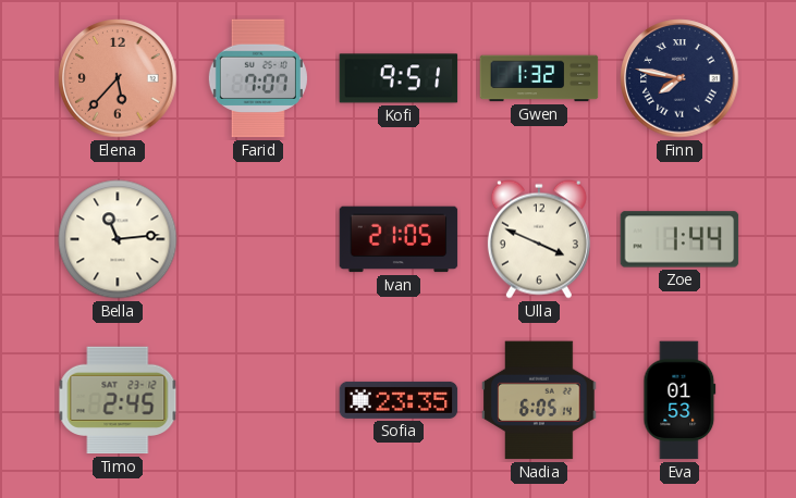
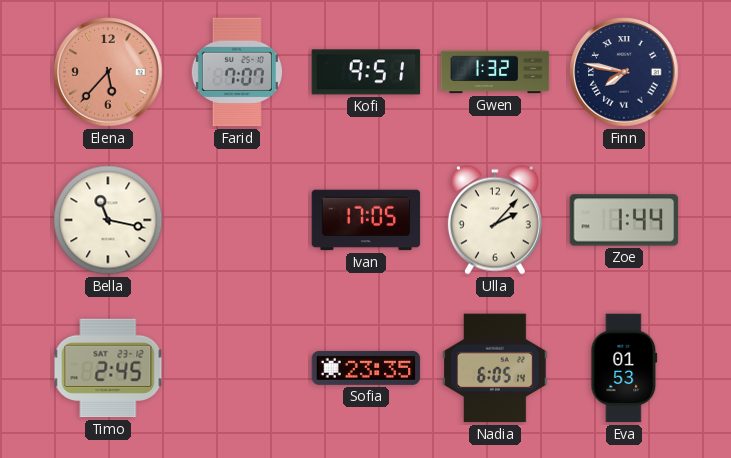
Bella: 11:14 -> 11:17
Ivan: 21:05 -> 17:05
Ulla: 3:49 -> 2:07
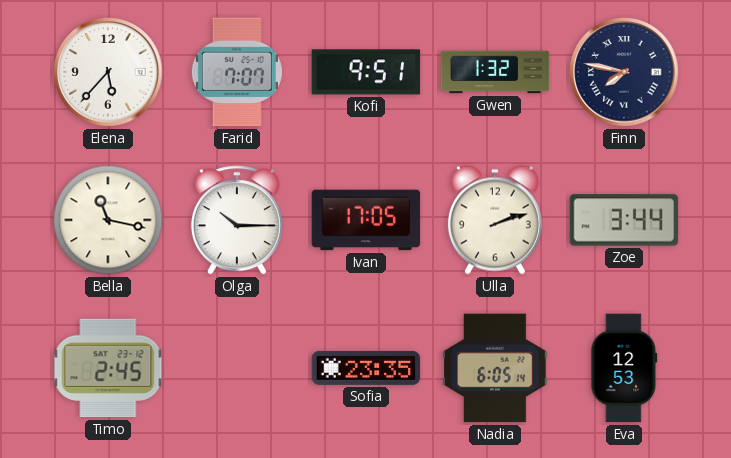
Elena dial: salmon -> white
Olga: none -> 10:15
Ulla: 2:07 -> 2:12
Zoe: 1:44 -> 3:44
Eva: 01:53 -> 12:53
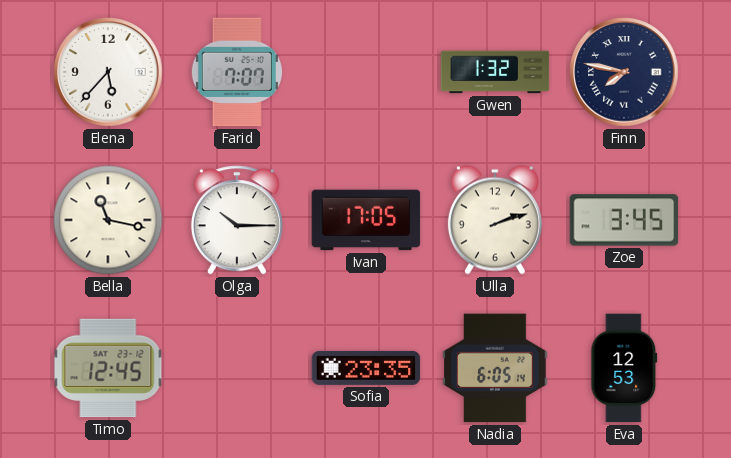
Kofi: 9:51 -> none
Zoe: 3:44 -> 3:45
Timo: 2:45 -> 12:45
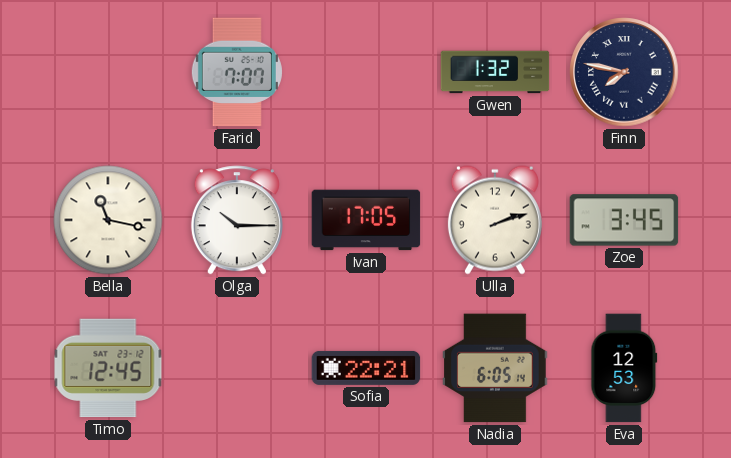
Elena: 5:37 -> none
Sofia: 23:35 -> 22:21
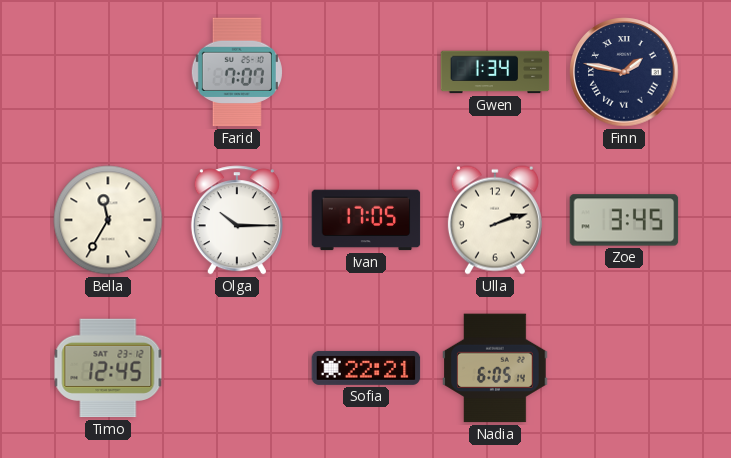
Gwen: 1:32 -> 1:34
Finn: 7:47 -> 1:47
Bella: 11:17 -> 11:35
Eva: 12:53 -> none
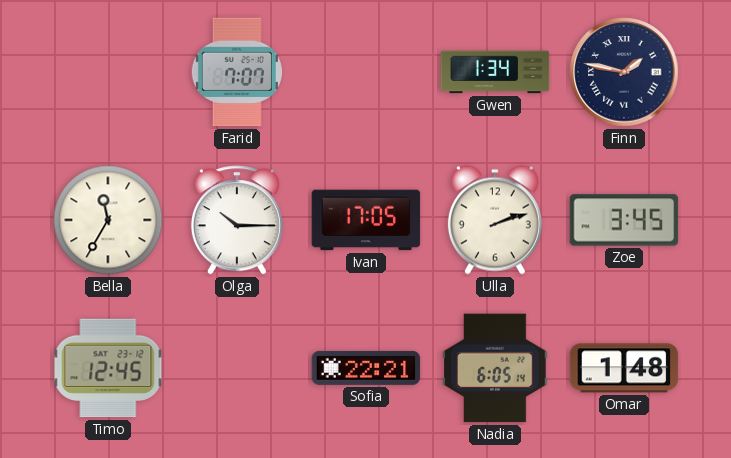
Omar: none -> 1:48
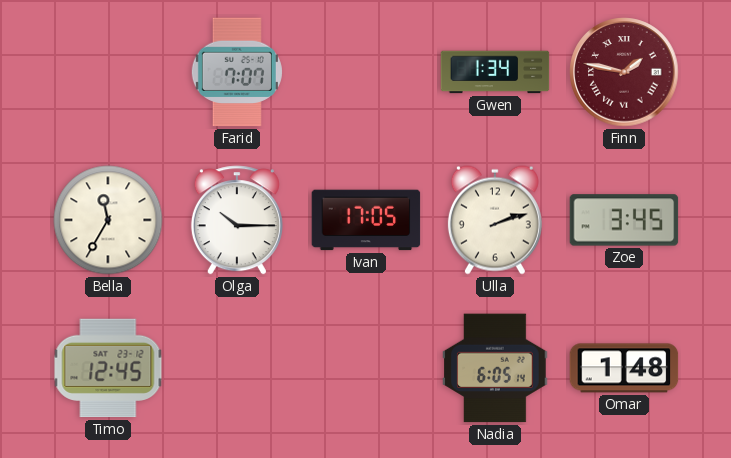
Finn dial: navy -> burgundy
Sofia: 22:21 -> none
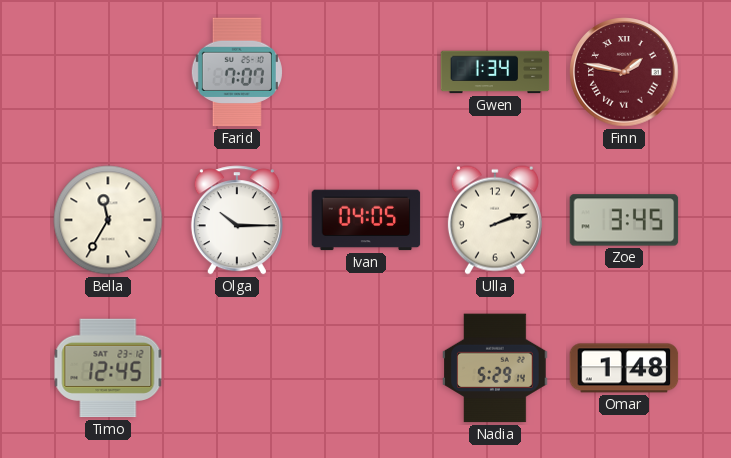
Ivan: 17:05 -> 04:05
Nadia: 6:05 -> 5:29
